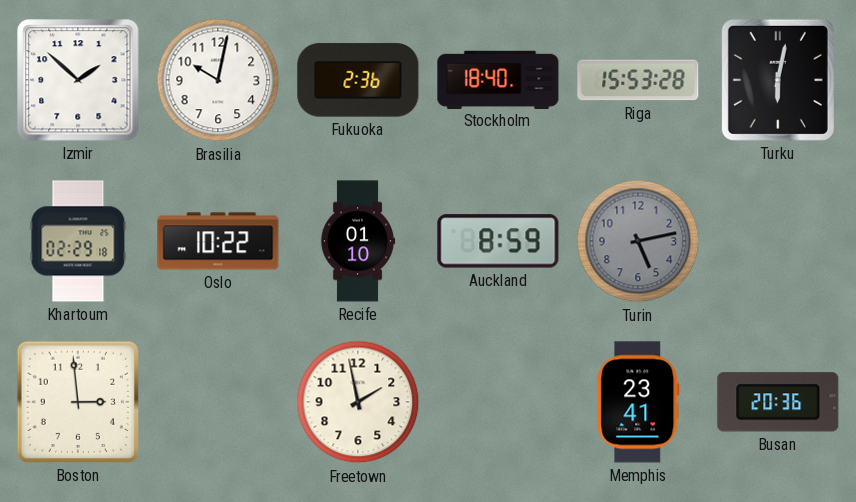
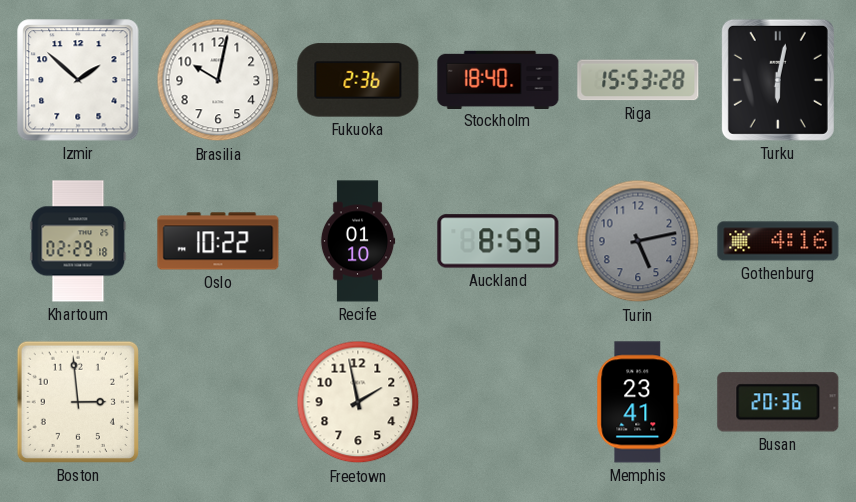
Gothenburg: none -> 4:16
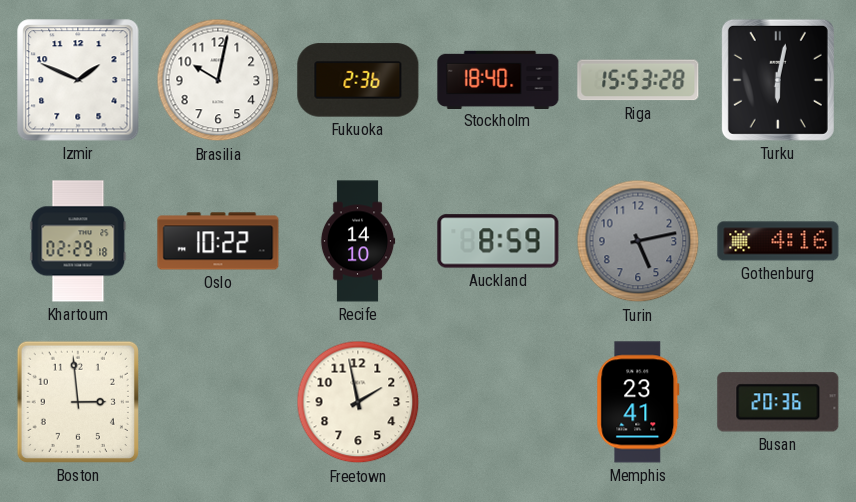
Izmir: 1:52 -> 1:49
Recife: 01:10 -> 14:10
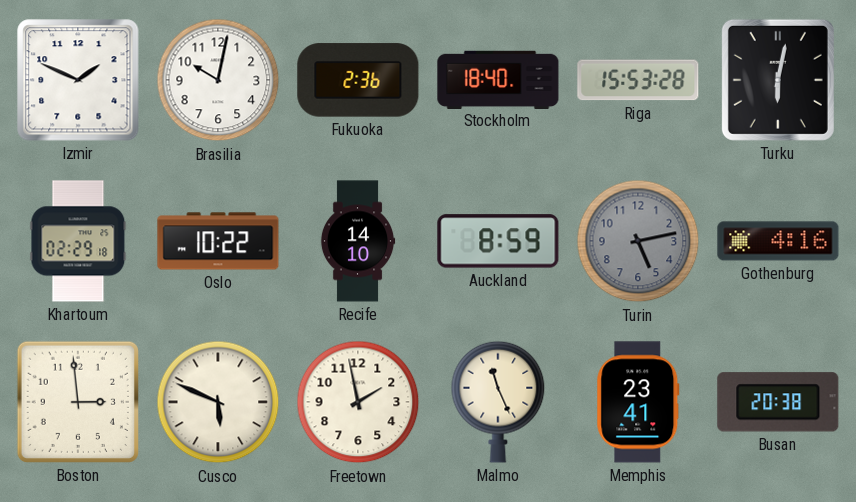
Cusco: none -> 5:49
Malmo: none -> 11:26
Busan: 20:36 -> 20:38
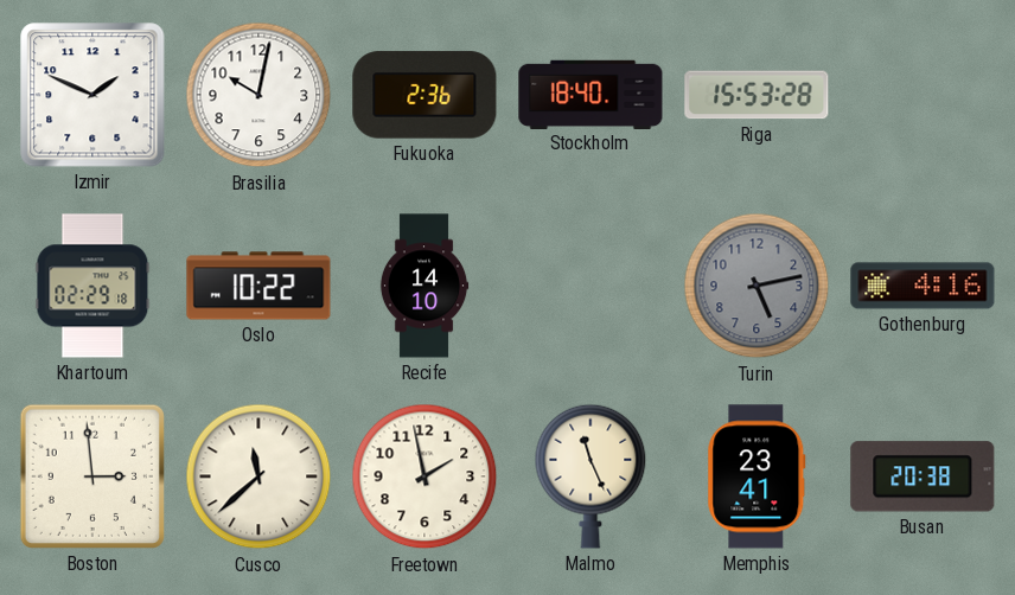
Turku: 6:02 -> none
Auckland: 8:59 -> none
Cusco: 5:49 -> 11:38
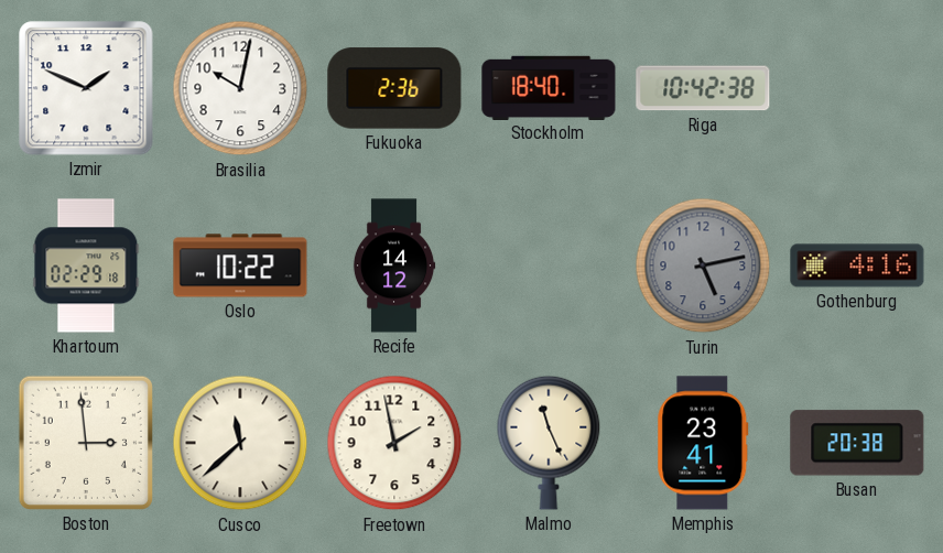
Riga: 15:53 -> 10:42
Recife: 14:10 -> 14:12
